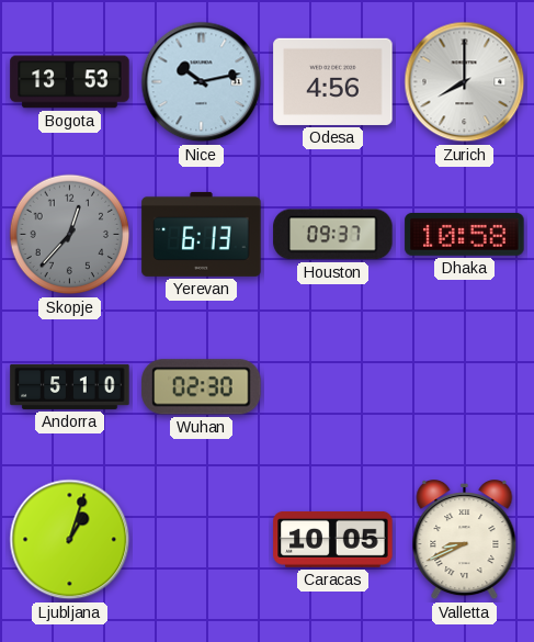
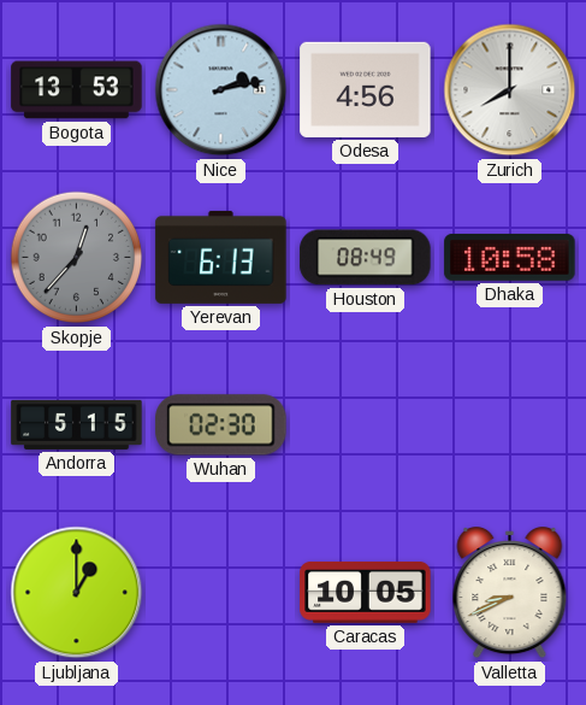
Nice: 10:13 -> 2:13
Houston: 09:37 -> 08:49
Andorra: 5:10 -> 5:15
Ljubljana: 1:03 -> 1:00
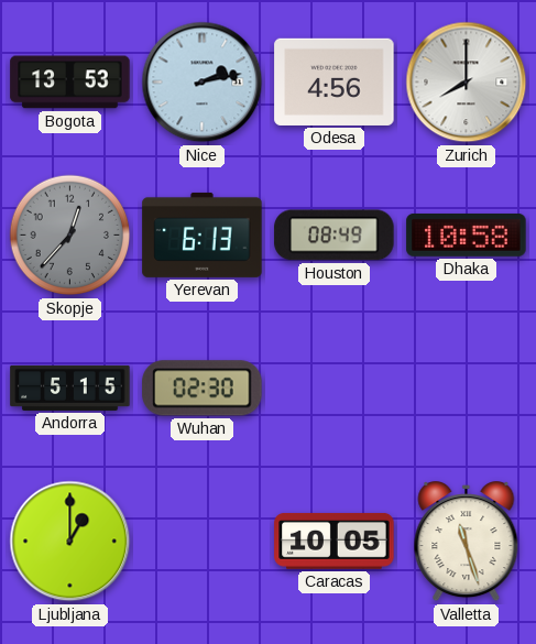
Valletta: 8:41 -> 11:27
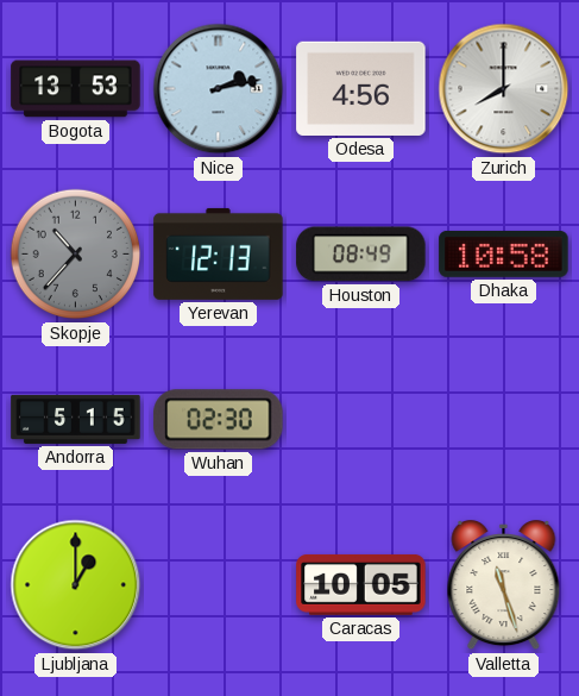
Skopje: 12:37 -> 10:37
Yerevan: 6:13 -> 12:13
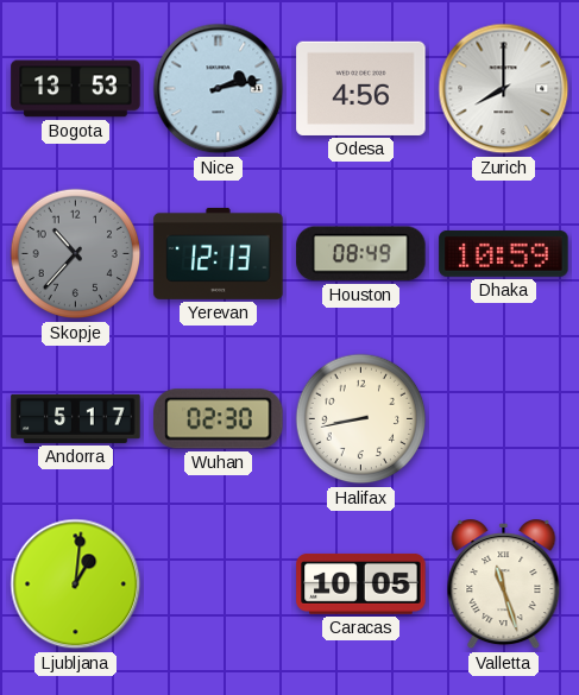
Dhaka: 10:58 -> 10:59
Andorra: 5:15 -> 5:17
Halifax: none -> 8:43
Ljubljana: 1:00 -> 1:01
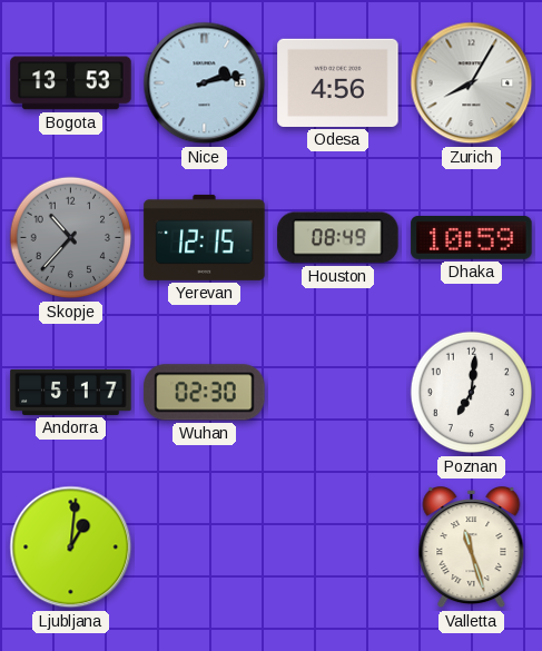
Zurich: 8:00 -> 8:05
Yerevan: 12:13 -> 12:15
Halifax: 8:43 -> none
Poznan: none -> 7:01
Caracas: 10:05 -> none
